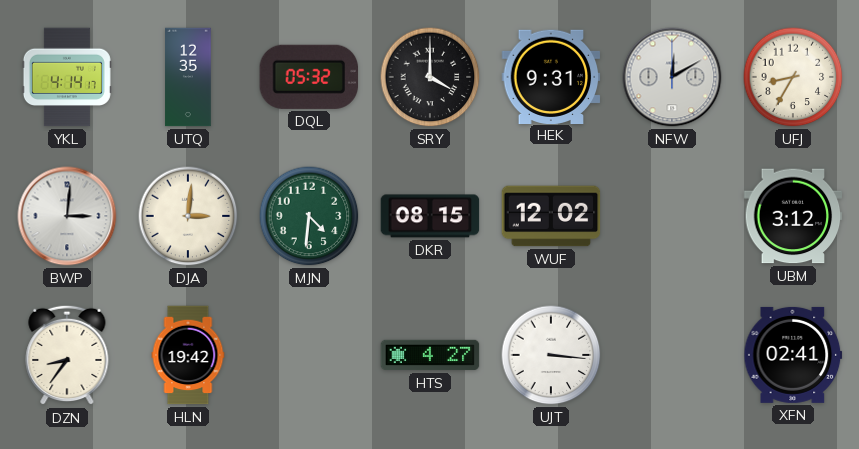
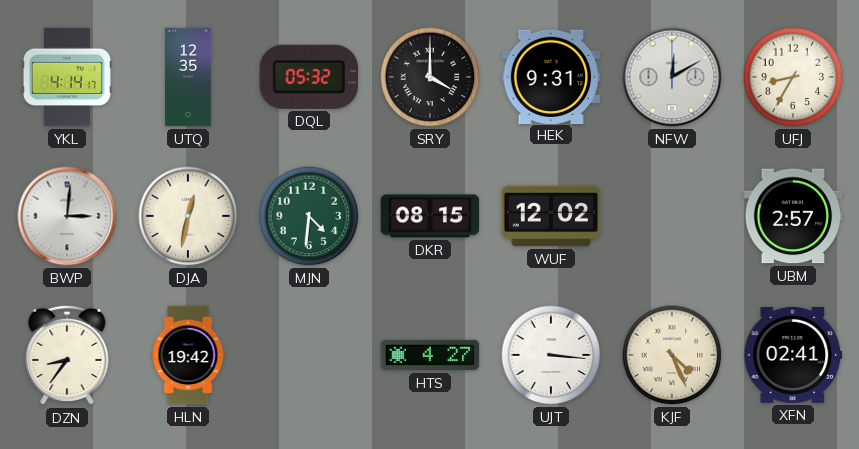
DJA: 3:01 -> 12:32
UBM: 3:12 -> 2:57
KJF: none -> 4:26
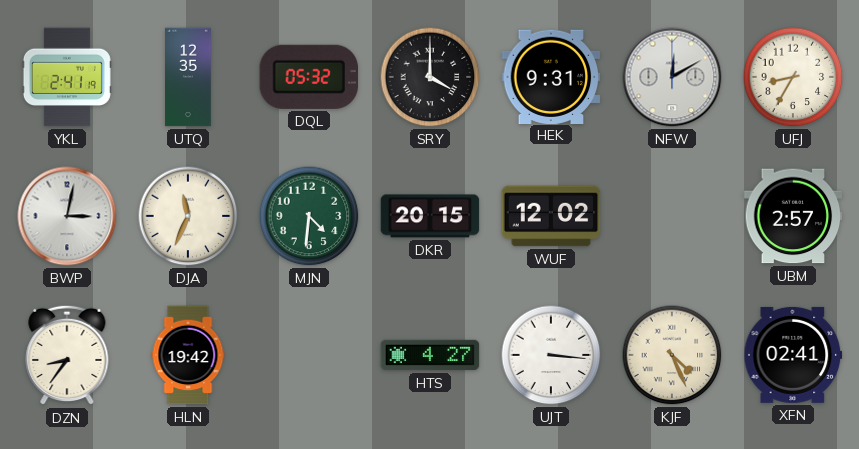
YKL: 4:14 -> 2:41
BWP: 3:01 -> 3:02
DJA: 12:32 -> 11:34
DKR: 08:15 -> 20:15
